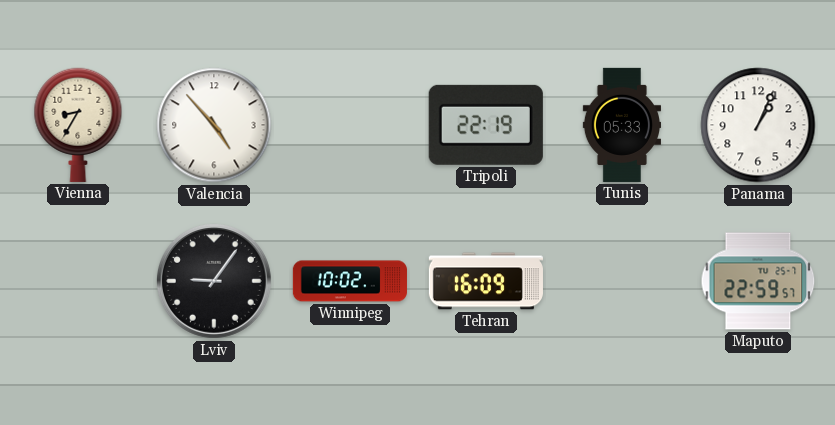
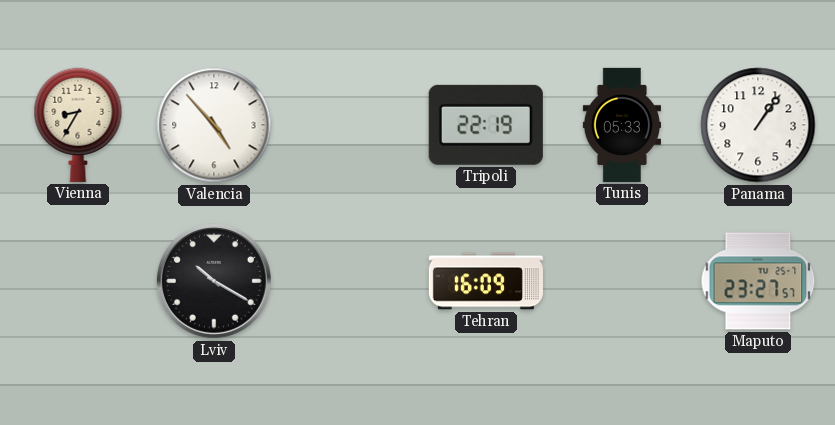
Panama: 1:04 -> 1:06
Lviv: 9:06 -> 10:20
Winnipeg: 10:02 -> none
Maputo: 22:59 -> 23:27
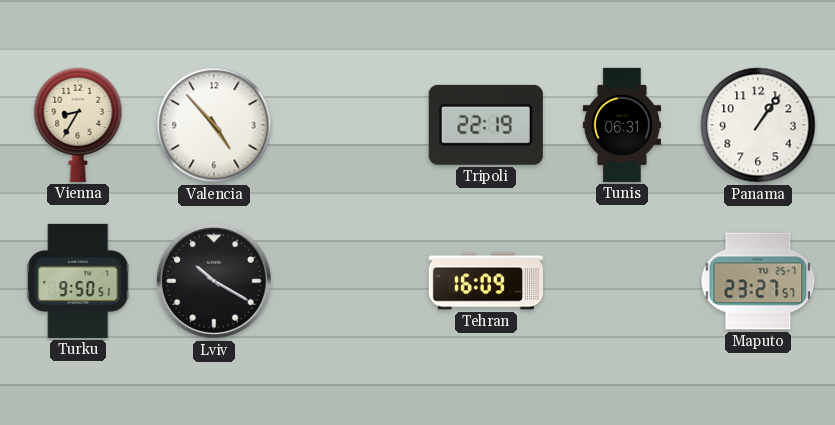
Tunis: 05:33 -> 06:31
Turku: none -> 9:50
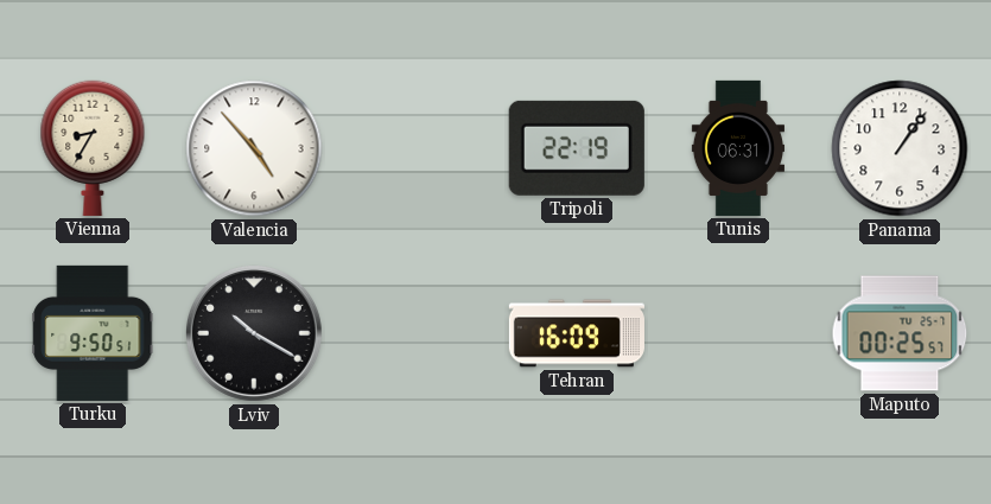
Maputo: 23:27 -> 00:25
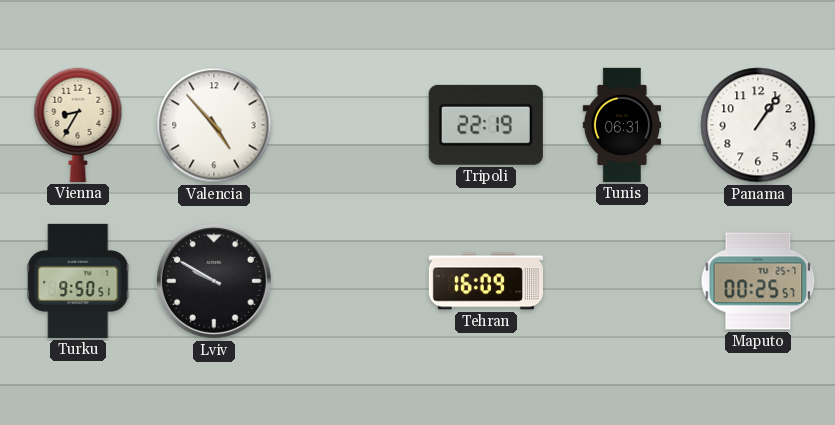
Lviv: 10:20 -> 9:50
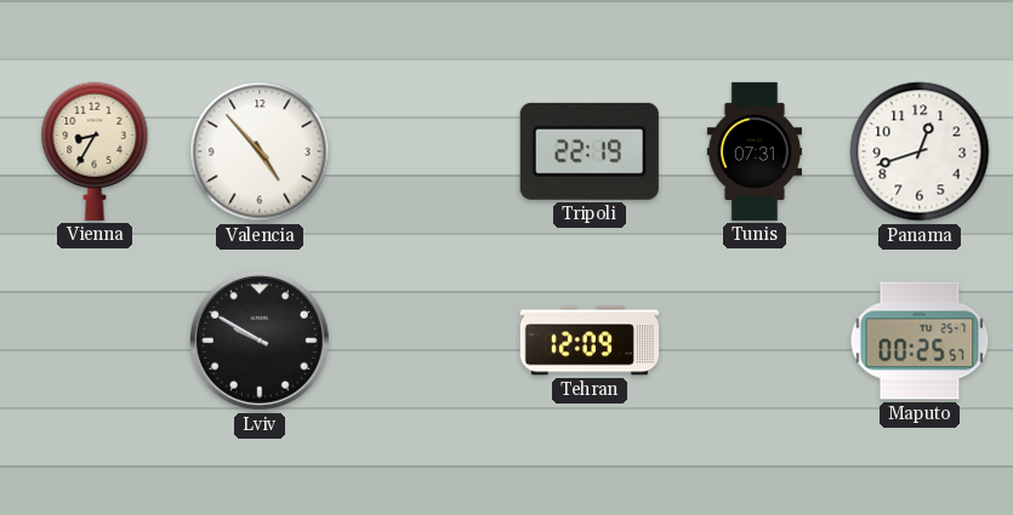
Tunis: 06:31 -> 07:31
Panama: 1:06 -> 12:42
Turku: 9:50 -> none
Tehran: 16:09 -> 12:09
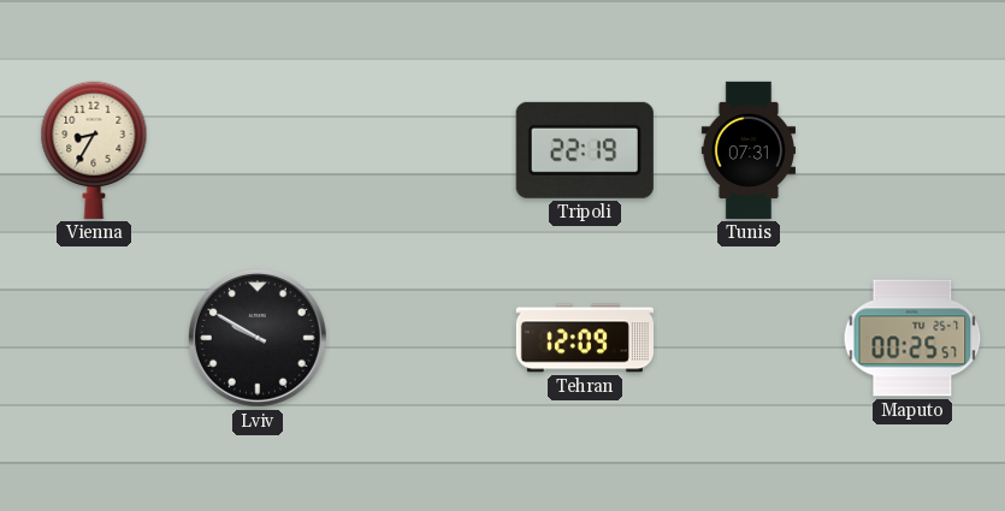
Valencia: 4:53 -> none
Panama: 12:42 -> none
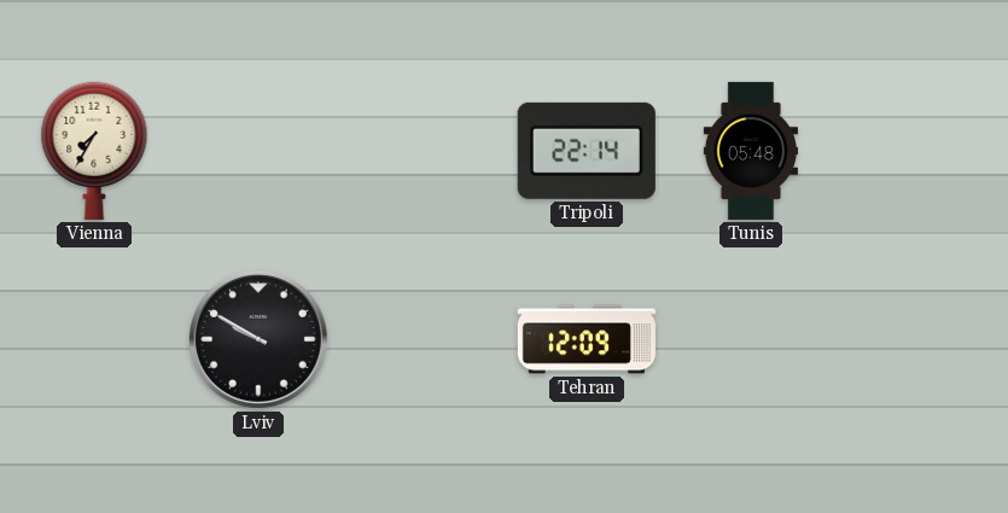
Vienna: 8:35 -> 7:35
Tripoli: 22:19 -> 22:14
Tunis: 07:31 -> 05:48
Maputo: 00:25 -> none
